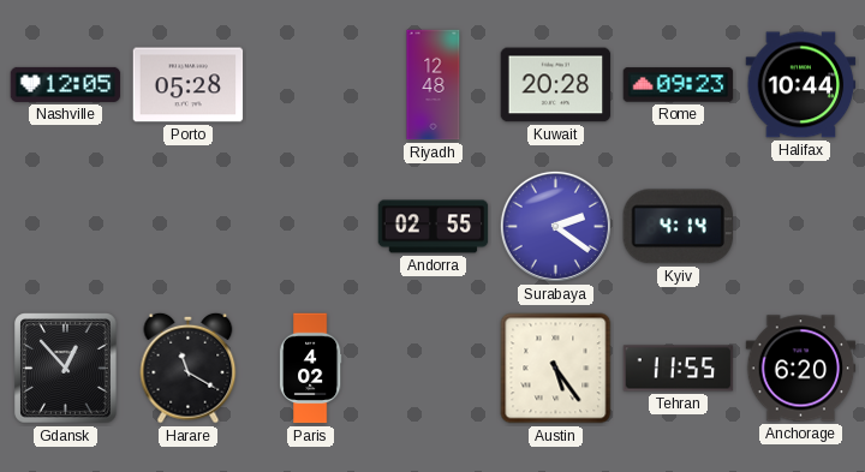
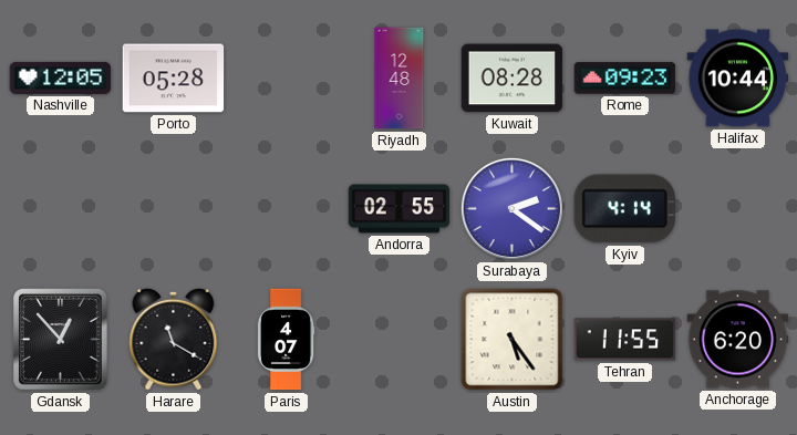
Kuwait: 20:28 -> 08:28
Paris: 4:02 -> 4:07
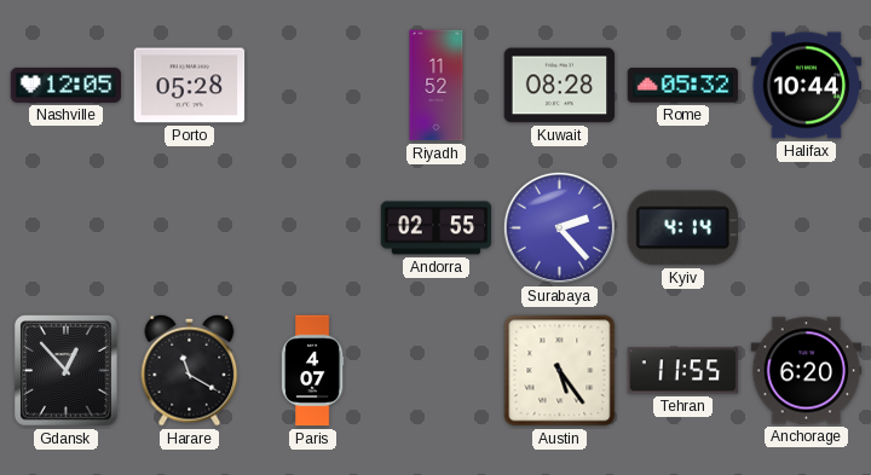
Riyadh: 12:48 -> 11:52
Rome: 09:23 -> 05:32
Surabaya: 2:21 -> 2:23
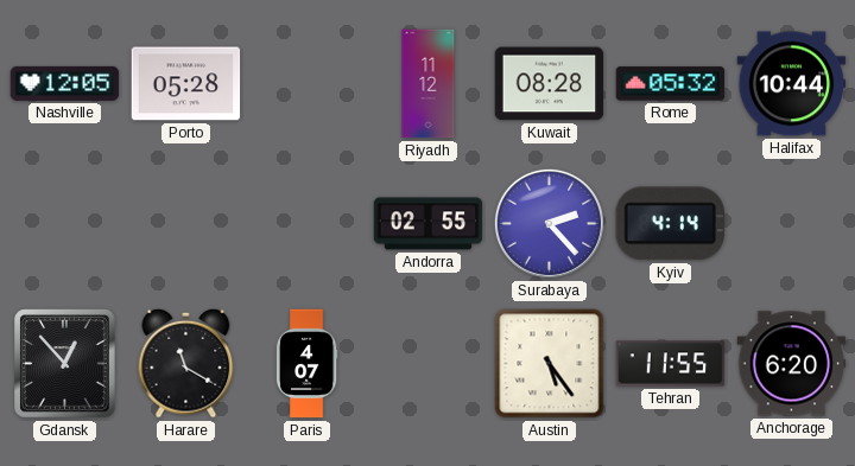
Riyadh: 11:52 -> 11:12
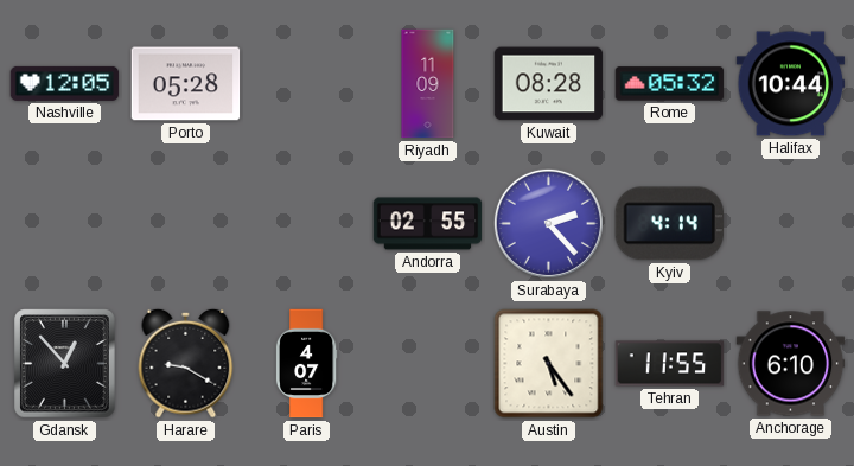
Riyadh: 11:12 -> 11:09
Harare: 11:20 -> 9:20
Anchorage: 6:20 -> 6:10
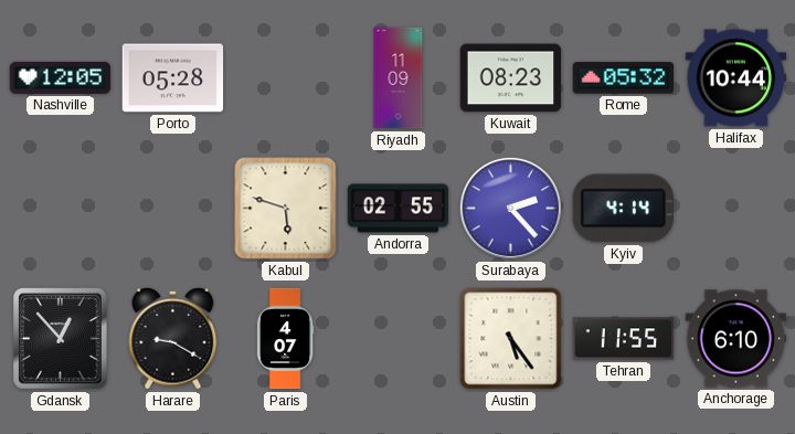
Kuwait: 08:28 -> 08:23
Kabul: none -> 5:48
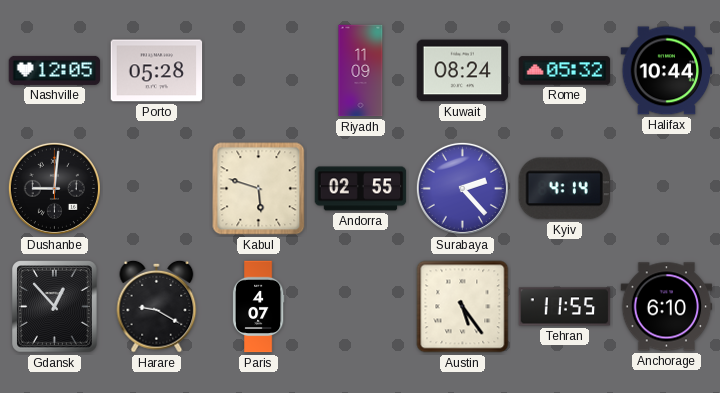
Kuwait: 08:23 -> 08:24
Dushanbe: none -> 9:01
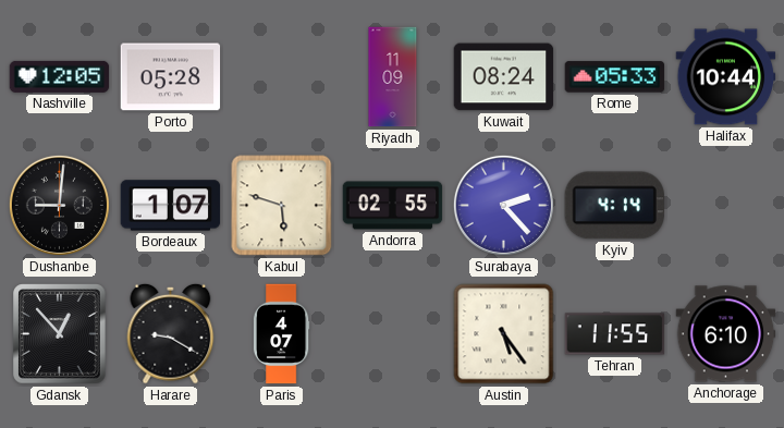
Rome: 05:32 -> 05:33
Bordeaux: none -> 1:07
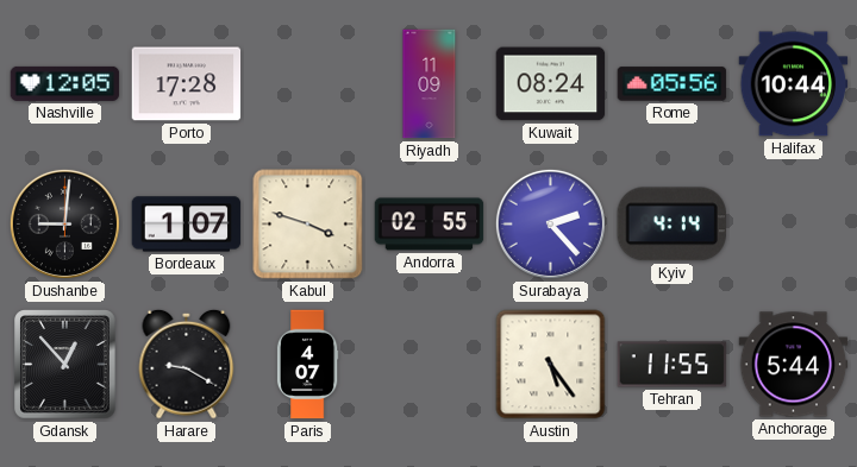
Porto: 05:28 -> 17:28
Rome: 05:33 -> 05:56
Kabul: 5:48 -> 3:48
Anchorage: 6:10 -> 5:44
